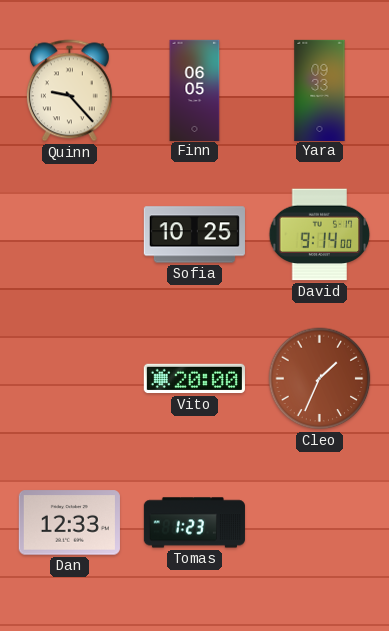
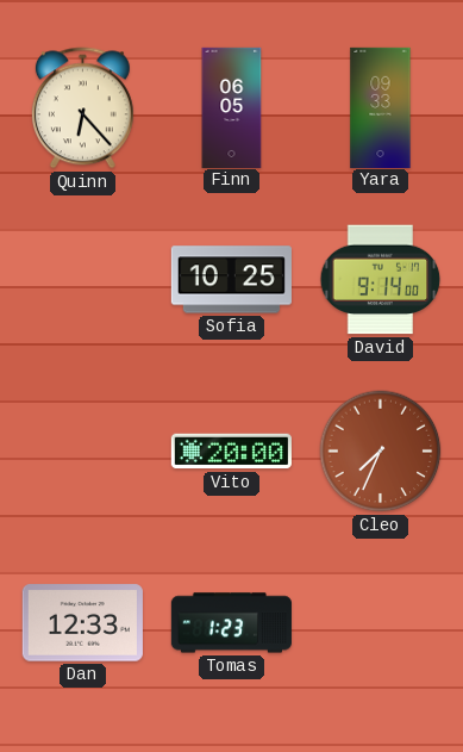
Quinn: 9:23 -> 6:23
Cleo: 1:34 -> 7:34
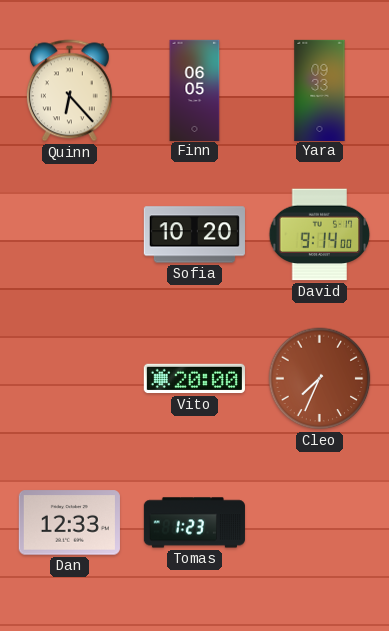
Sofia: 10:25 -> 10:20
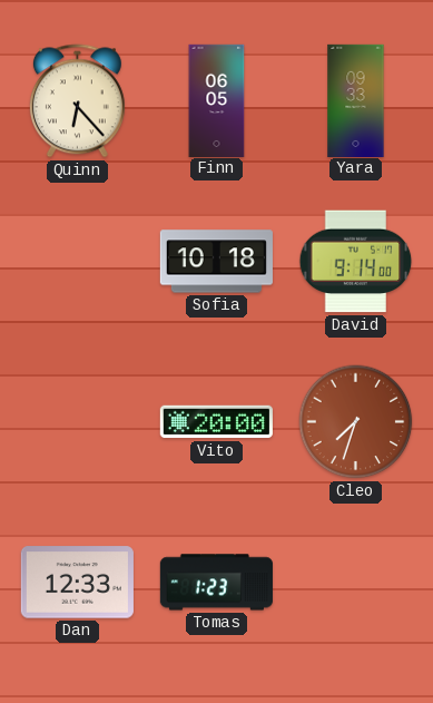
Sofia: 10:20 -> 10:18
Cleo: 7:34 -> 7:33
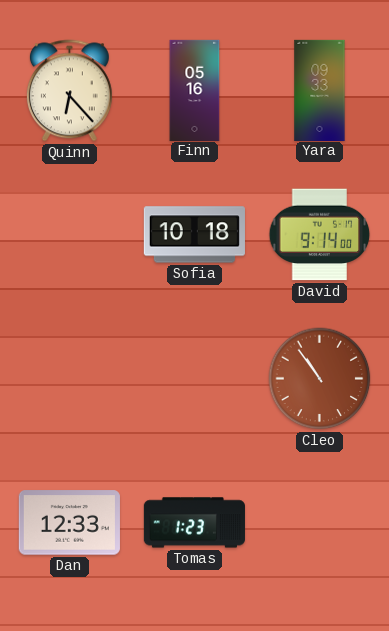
Finn: 06:05 -> 05:16
Vito: 20:00 -> none
Cleo: 7:33 -> 10:54
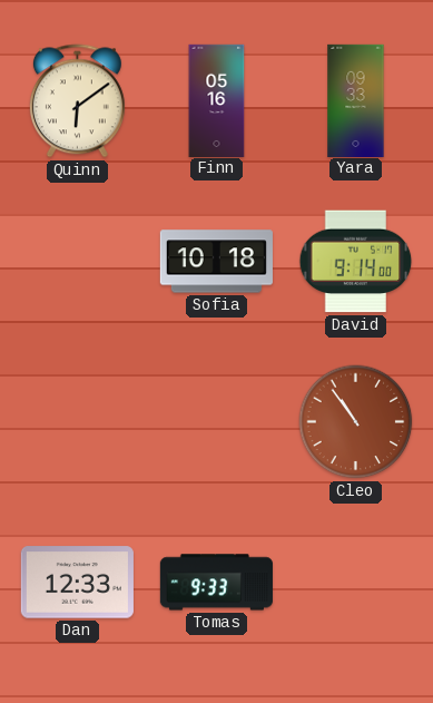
Quinn: 6:23 -> 6:09
Tomas: 1:23 -> 9:33
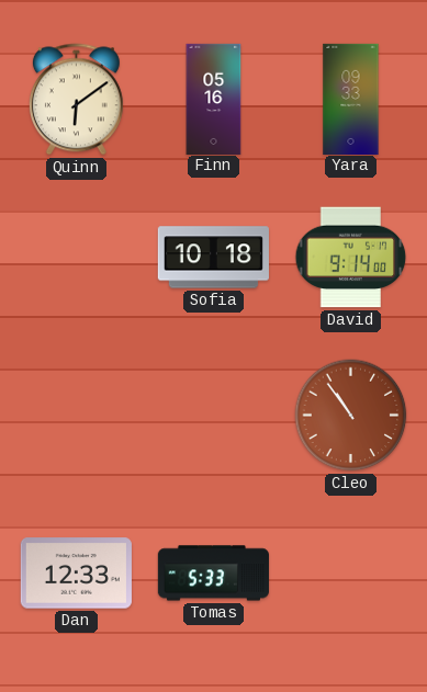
Tomas: 9:33 -> 5:33
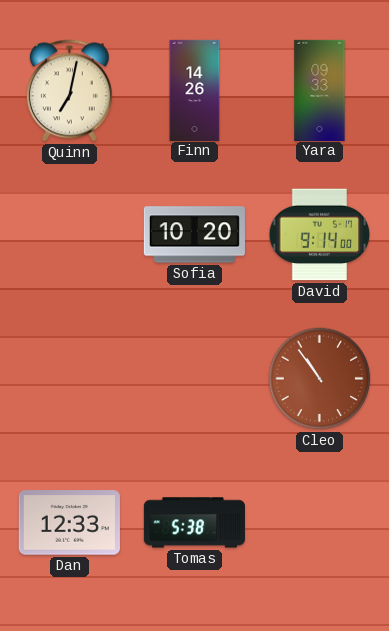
Quinn: 6:09 -> 7:02
Finn: 05:16 -> 14:26
Sofia: 10:18 -> 10:20
Tomas: 5:33 -> 5:38
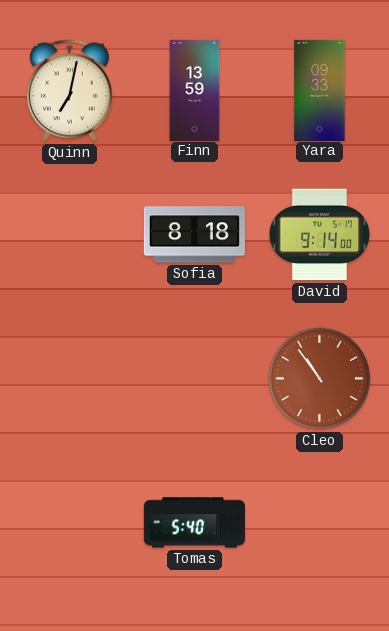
Finn: 14:26 -> 13:59
Sofia: 10:20 -> 8:18
Dan: 12:33 -> none
Tomas: 5:38 -> 5:40
